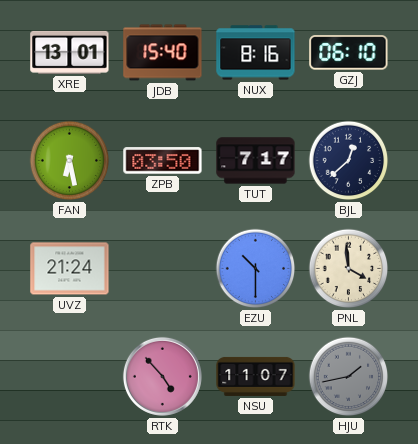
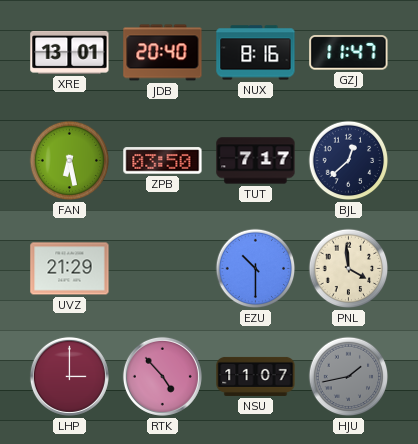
JDB: 15:40 -> 20:40
GZJ: 06:10 -> 11:47
UVZ: 21:24 -> 21:29
LHP: none -> 3:00
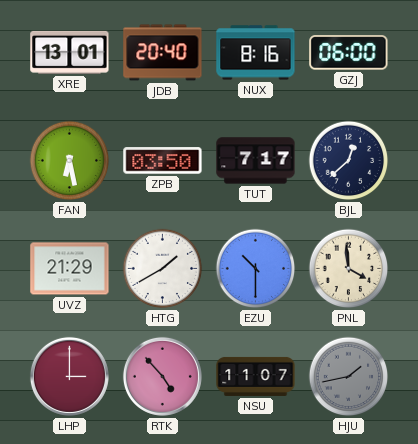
GZJ: 11:47 -> 06:00
HTG: none -> 1:40
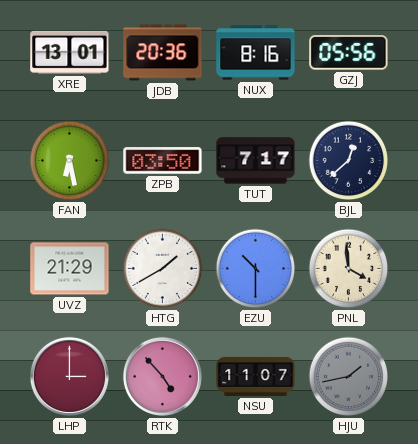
JDB: 20:40 -> 20:36
GZJ: 06:00 -> 05:56
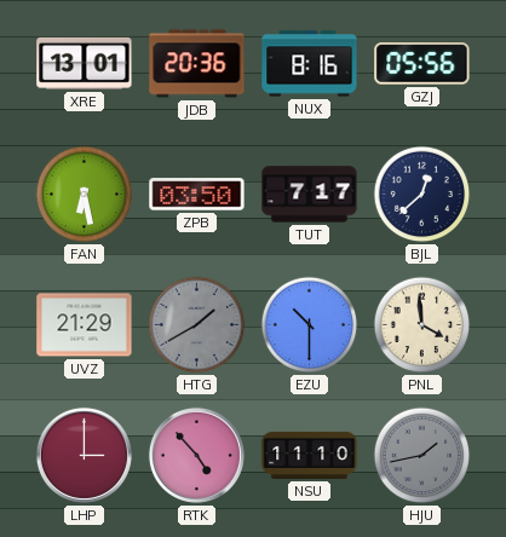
HTG dial: white -> grey
NSU: 11:07 -> 11:10
